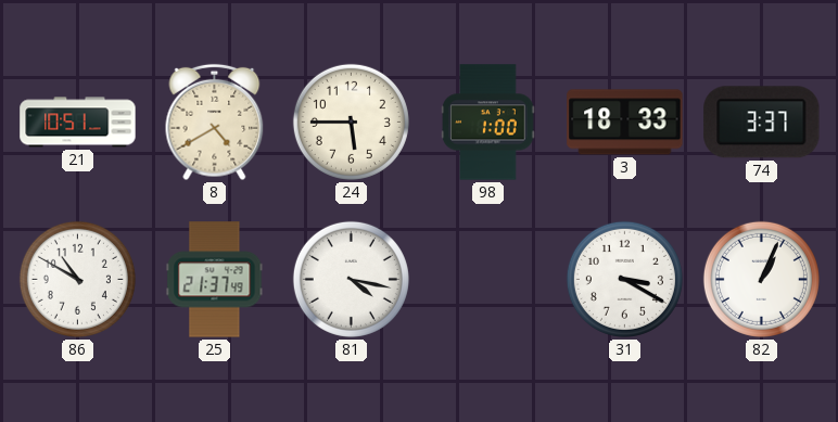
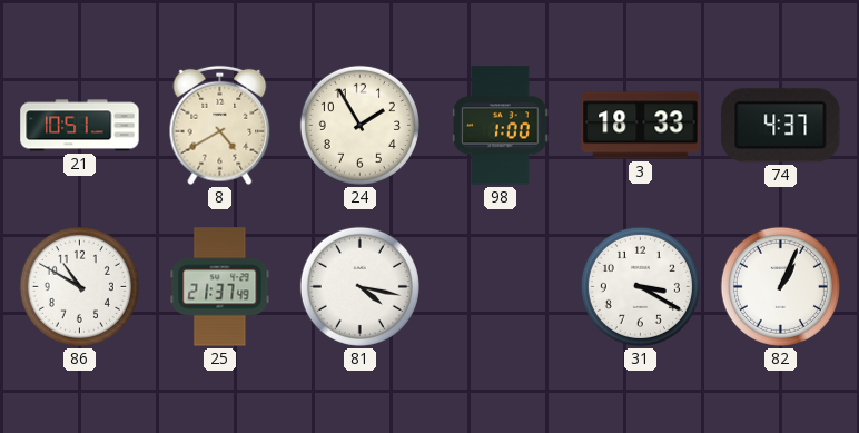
24: 5:45 -> 1:55
74: 3:37 -> 4:37
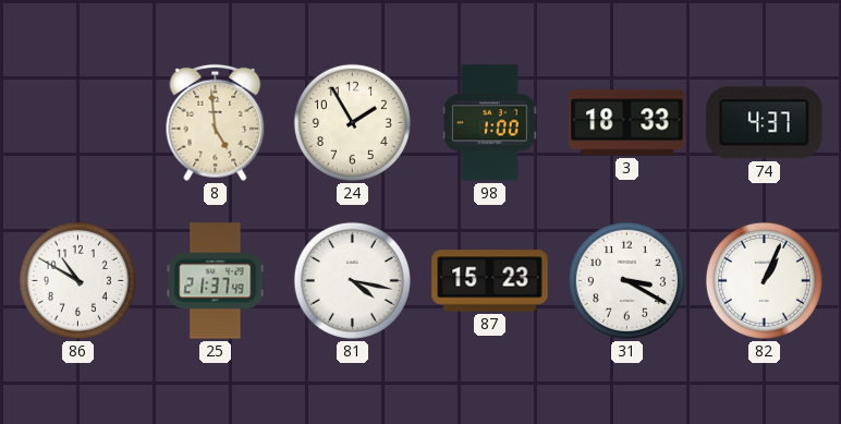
21: 10:51 -> none
8: 4:40 -> 4:59
87: none -> 15:23
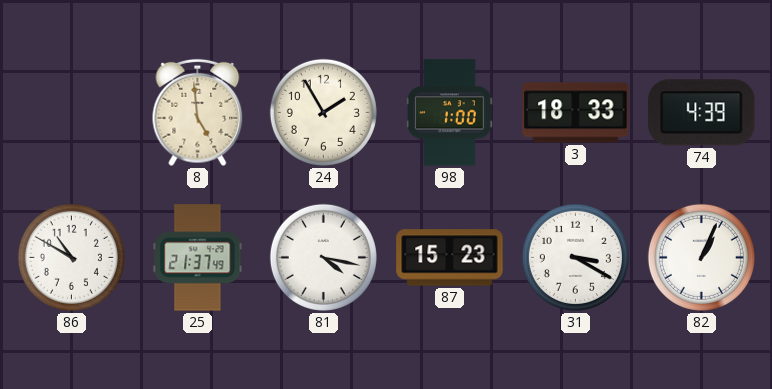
74: 4:37 -> 4:39
